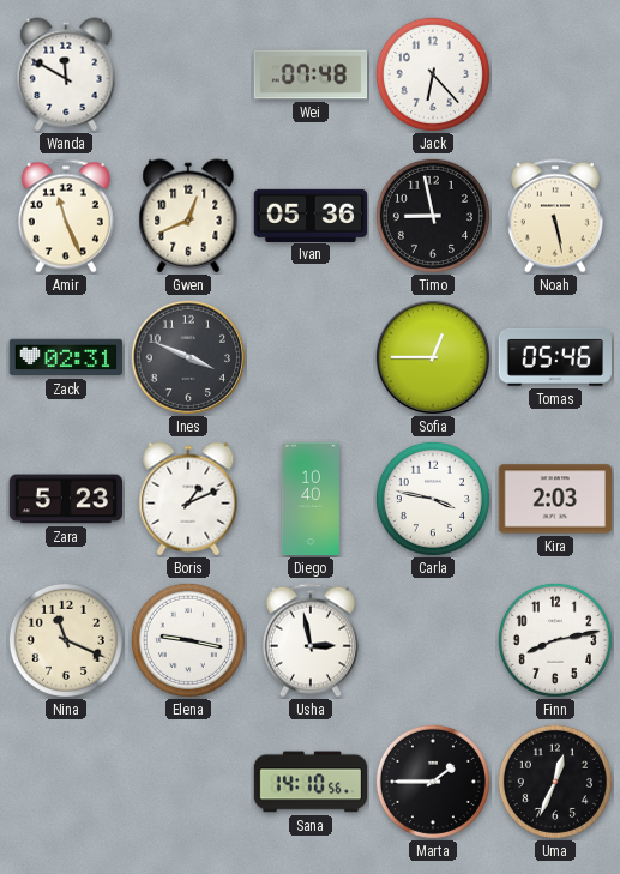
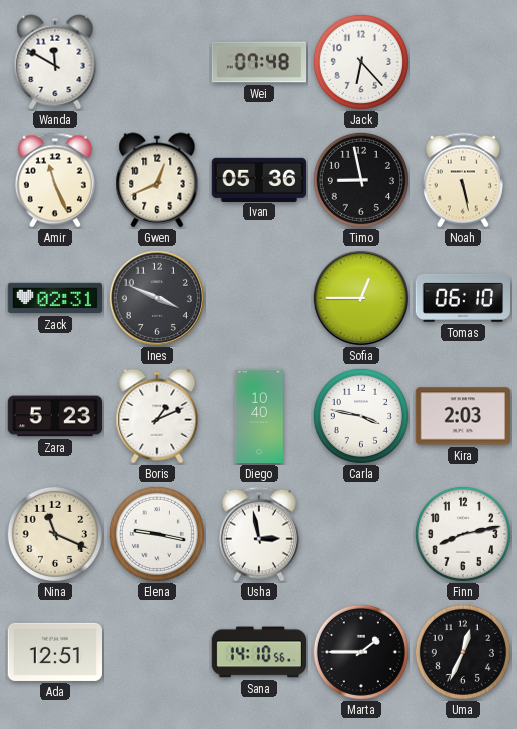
Tomas: 05:46 -> 06:10
Ada: none -> 12:51
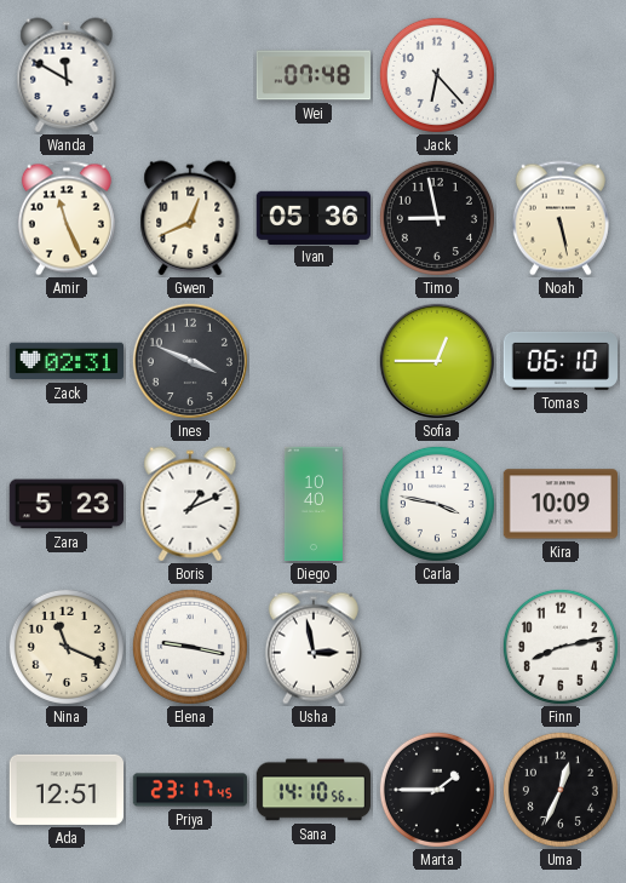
Kira: 2:03 -> 10:09
Priya: none -> 23:17
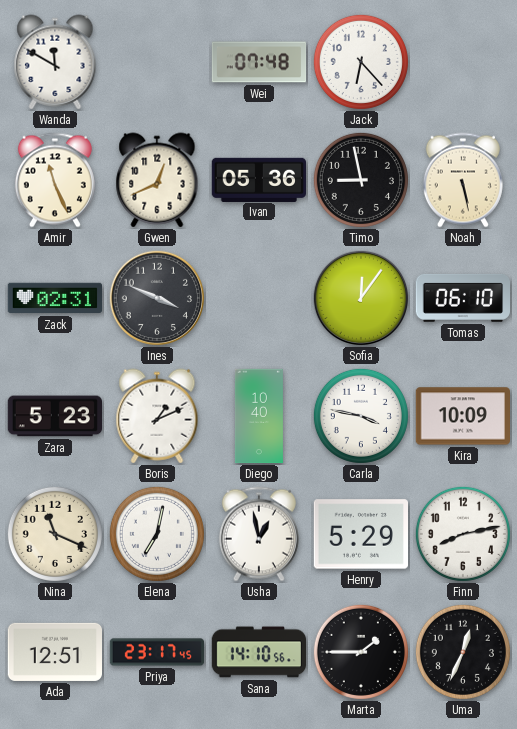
Sofia: 12:45 -> 12:06
Elena: 9:17 -> 7:02
Usha: 2:58 -> 12:58
Henry: none -> 5:29
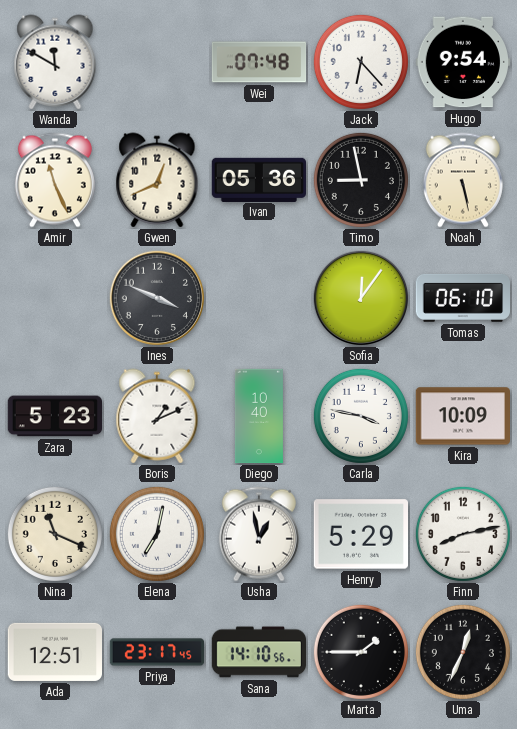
Hugo: none -> 9:54
Zack: 02:31 -> none
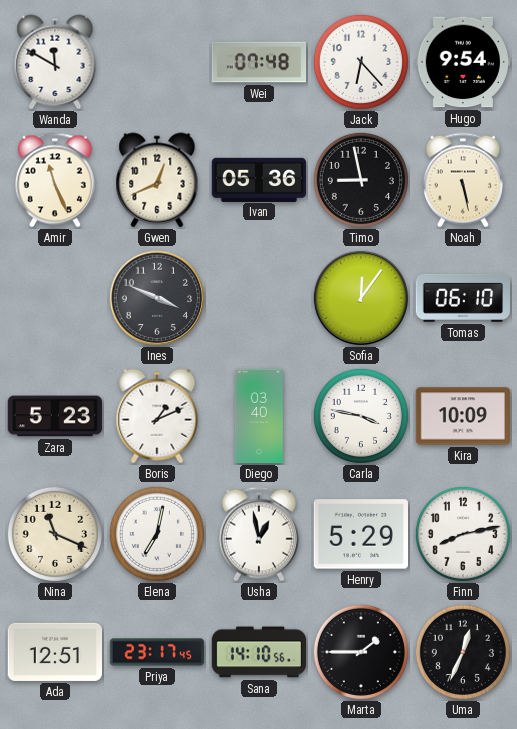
Diego: 10:40 -> 03:40
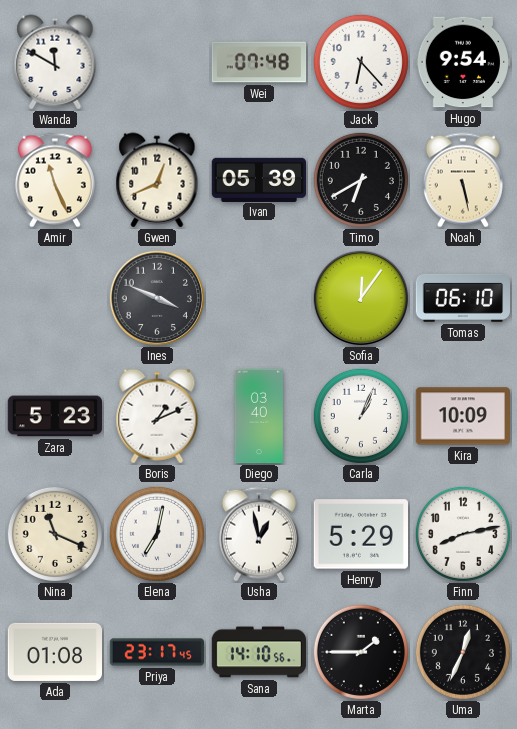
Ivan: 05:36 -> 05:39
Timo: 8:58 -> 6:40
Carla: 3:47 -> 1:04
Ada: 12:51 -> 01:08
